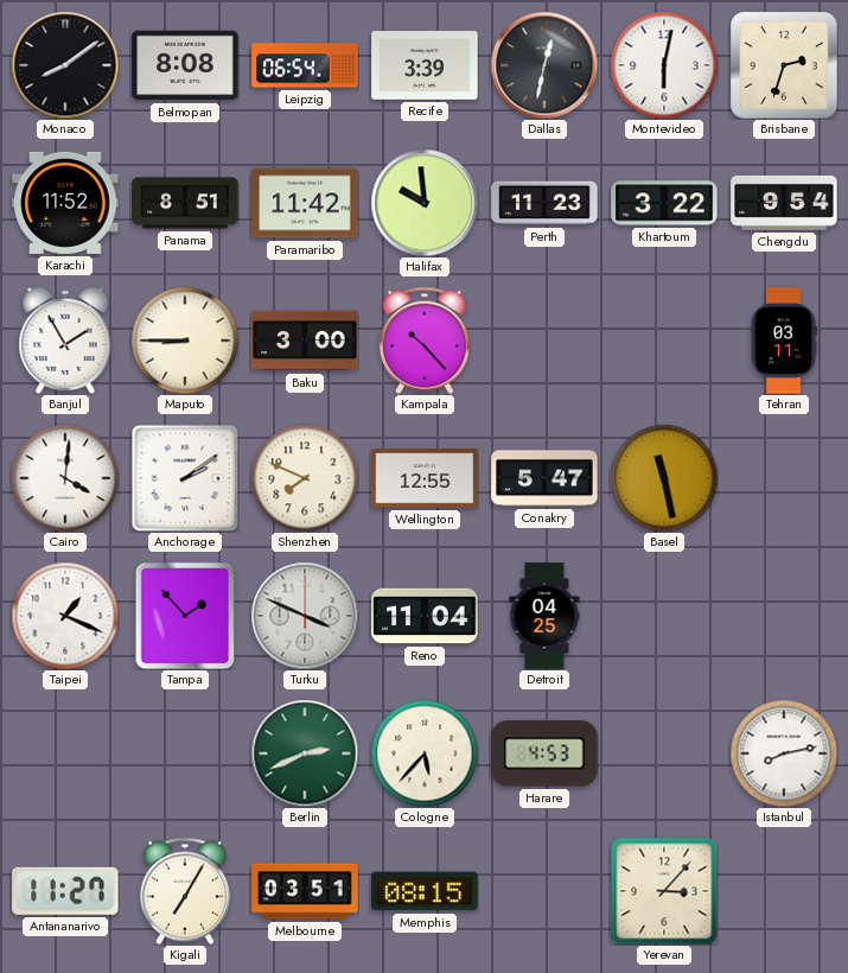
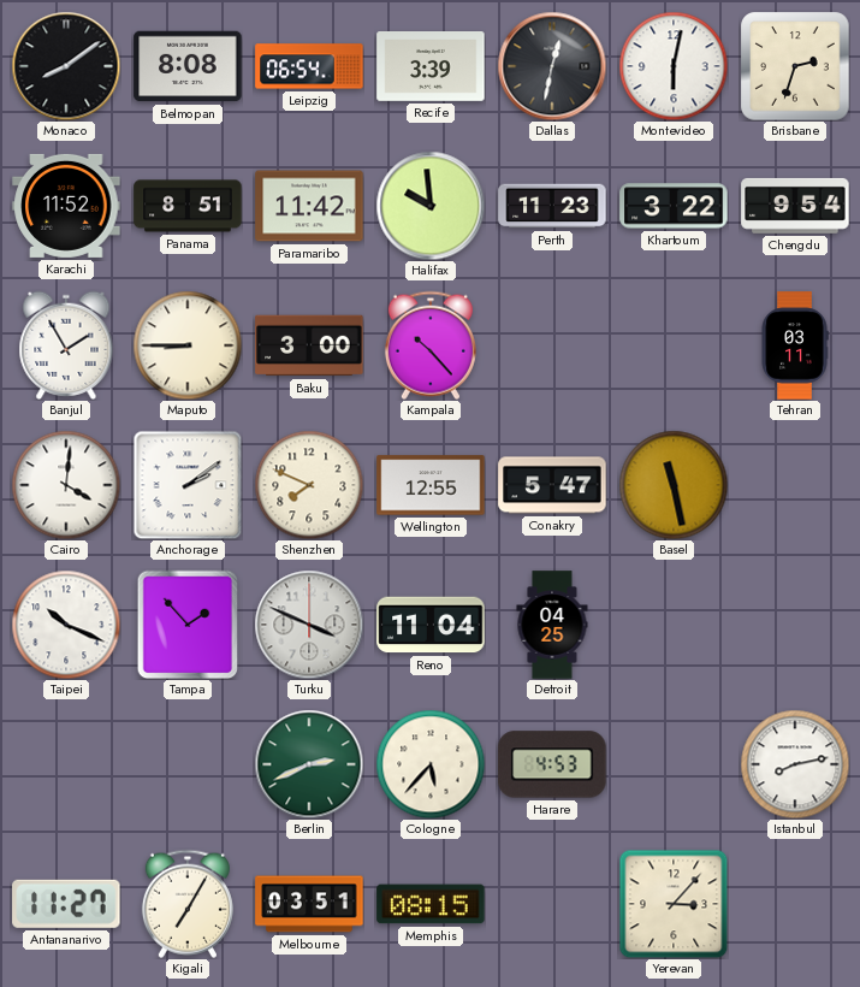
Taipei: 1:19 -> 10:19
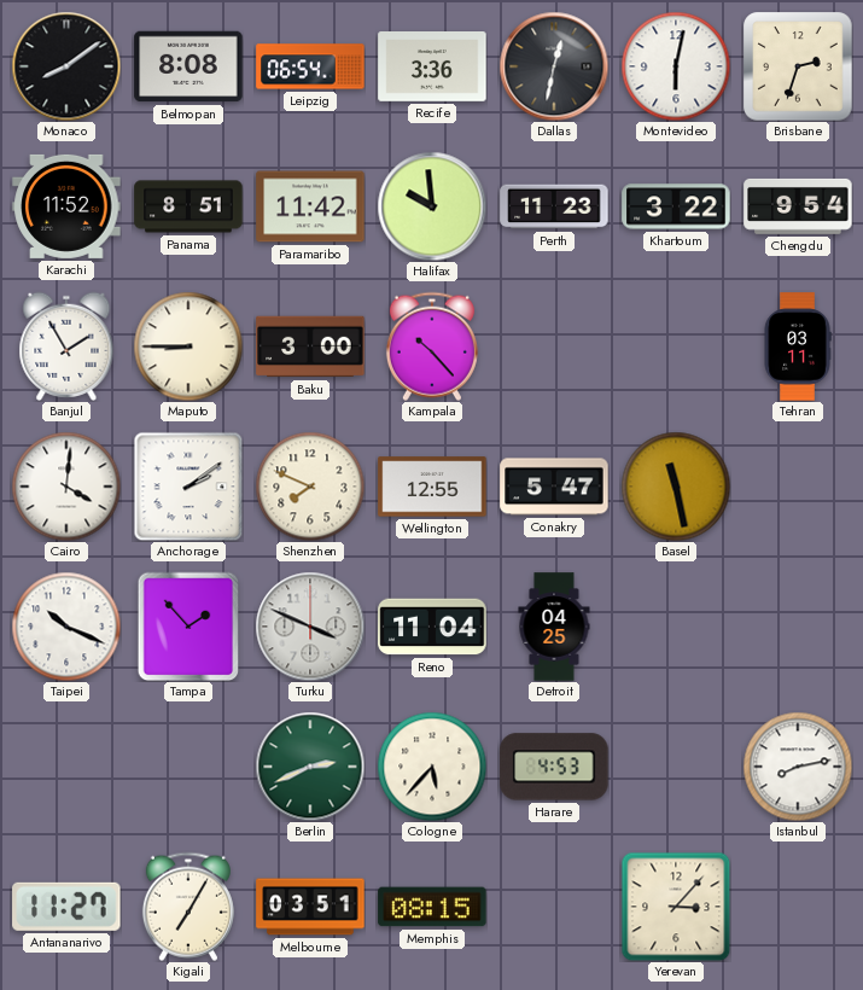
Recife: 3:39 -> 3:36
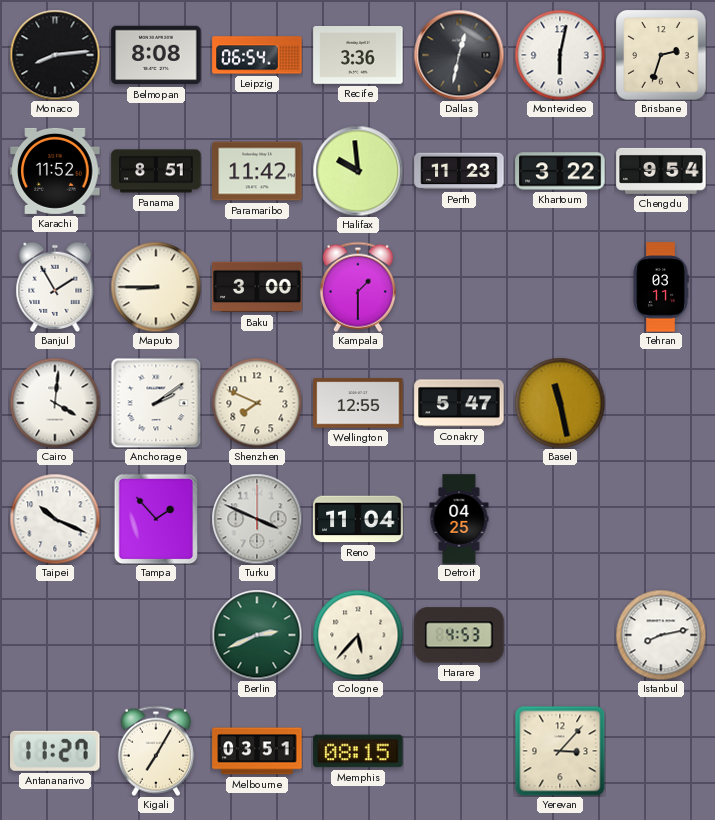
Monaco: 8:09 -> 8:14
Kampala: 10:23 -> 1:30
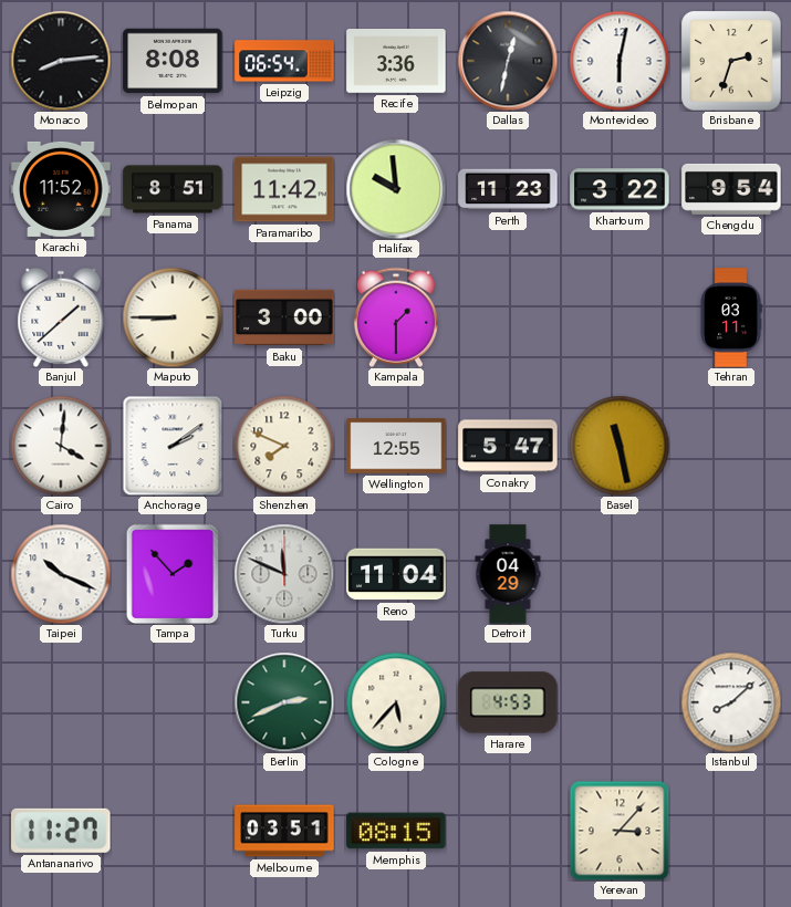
Banjul: 1:55 -> 1:38
Turku: 3:49 -> 11:49
Detroit: 04:25 -> 04:29
Istanbul: 8:13 -> 8:08
Kigali: 7:05 -> none
